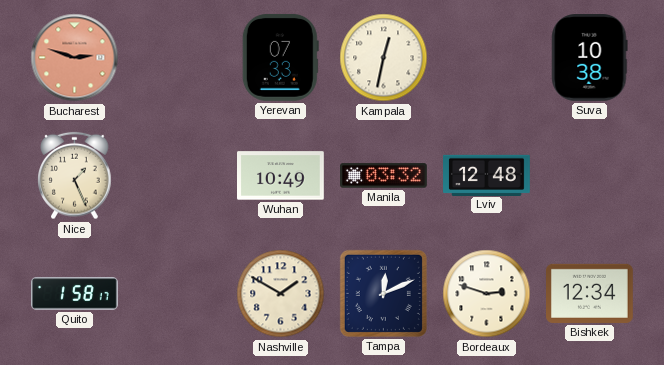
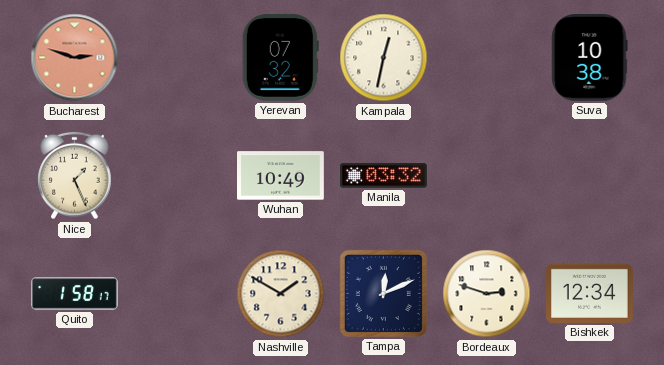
Yerevan: 07:33 -> 07:32
Lviv: 12:48 -> none
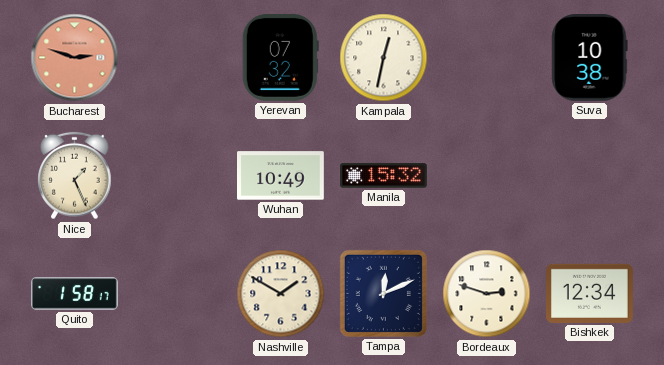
Manila: 03:32 -> 15:32
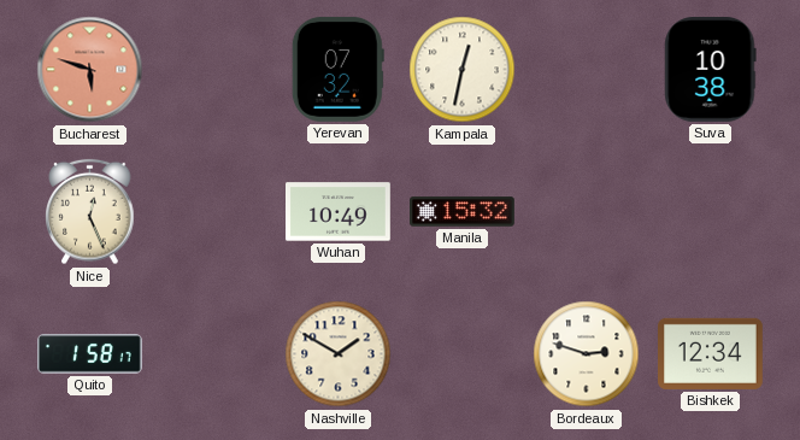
Bucharest: 2:48 -> 5:48
Nice: 1:26 -> 12:26
Tampa: 12:11 -> none
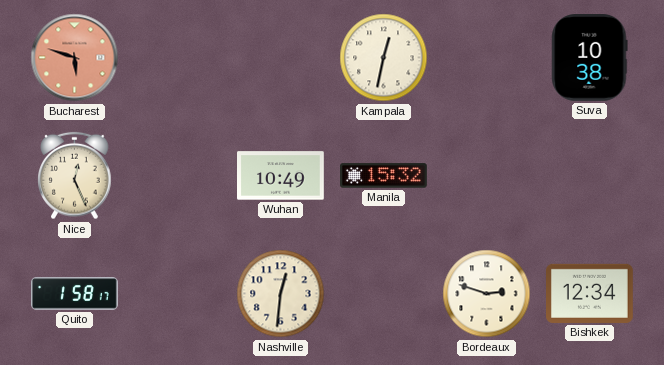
Yerevan: 07:32 -> none
Nashville: 1:50 -> 12:31
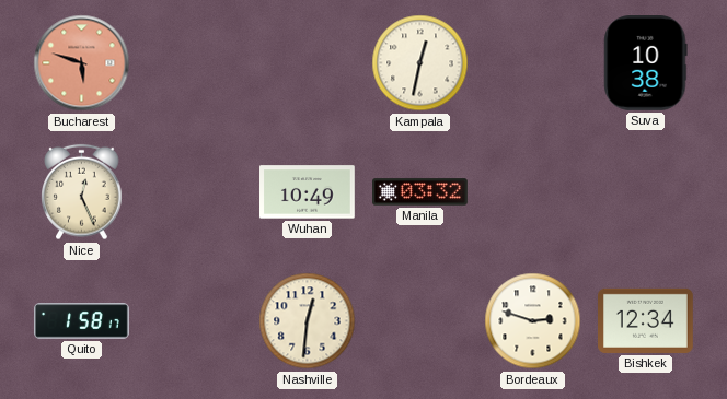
Manila: 15:32 -> 03:32
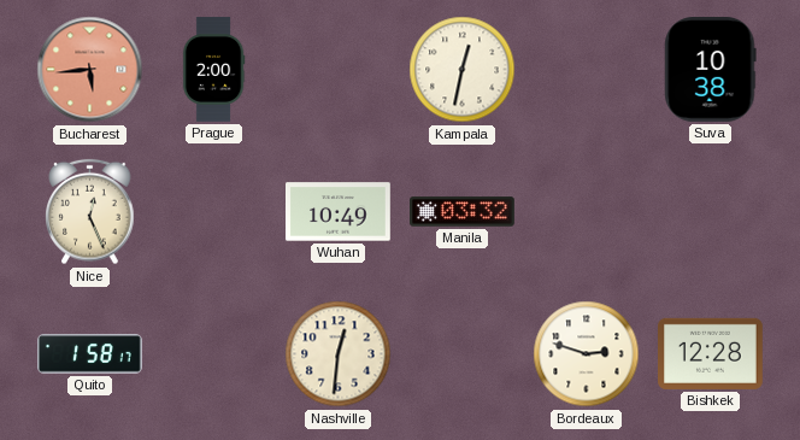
Bucharest: 5:48 -> 5:44
Prague: none -> 2:00
Bishkek: 12:34 -> 12:28
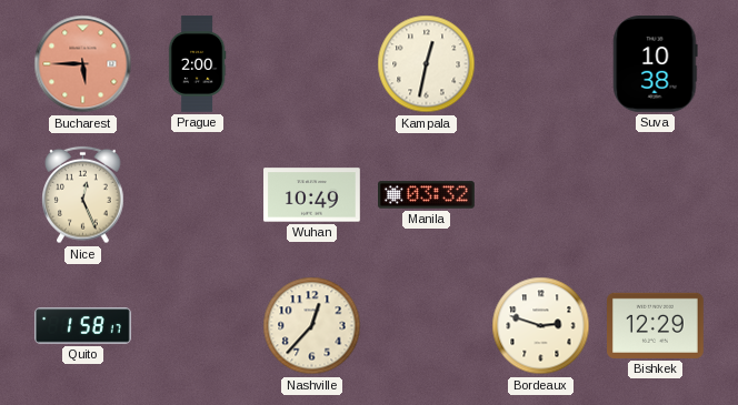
Bucharest: 5:44 -> 5:45
Nashville: 12:31 -> 12:37
Bishkek: 12:28 -> 12:29
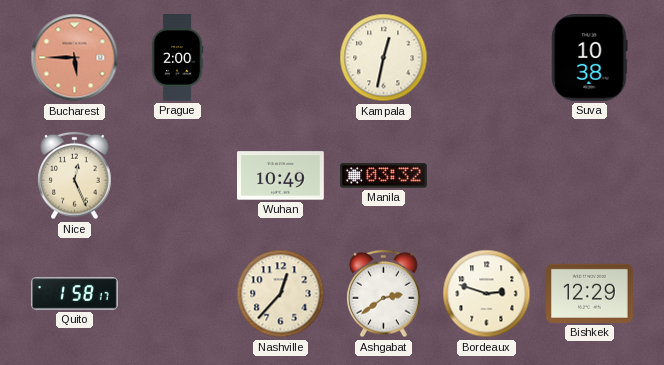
Ashgabat: none -> 2:39
